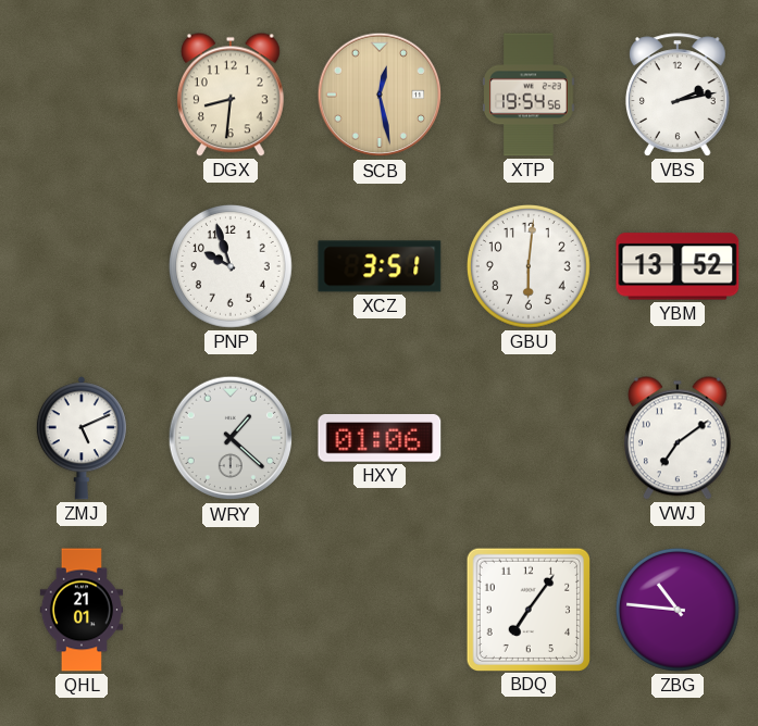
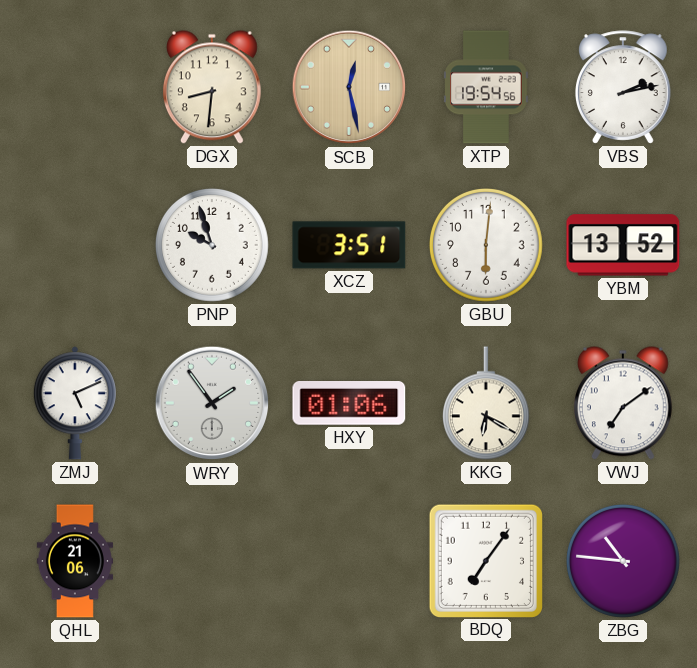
WRY: 1:22 -> 1:54
KKG: none -> 6:20
QHL: 21:01 -> 21:06
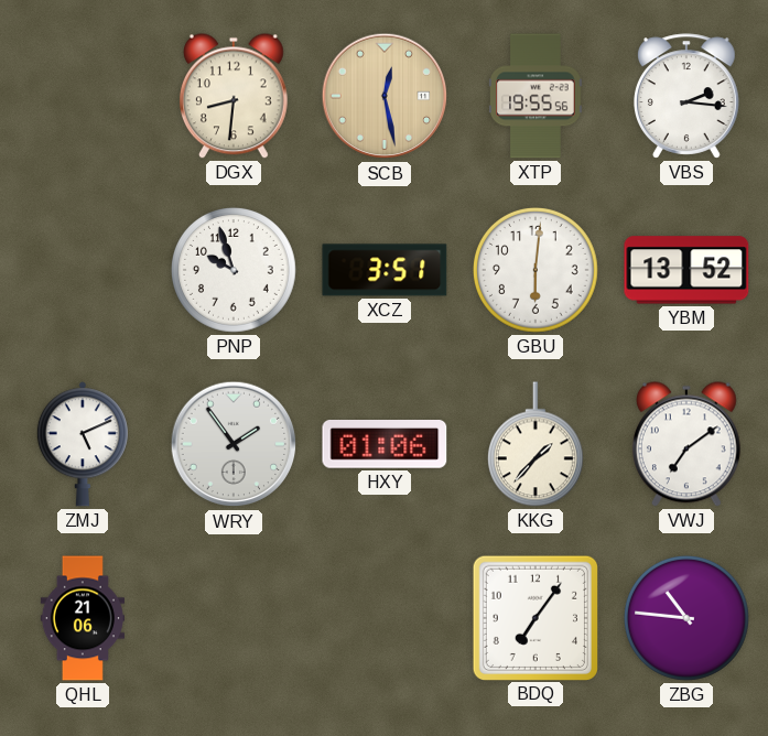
XTP: 19:54 -> 19:55
VBS: 2:13 -> 2:16
KKG: 6:20 -> 1:37
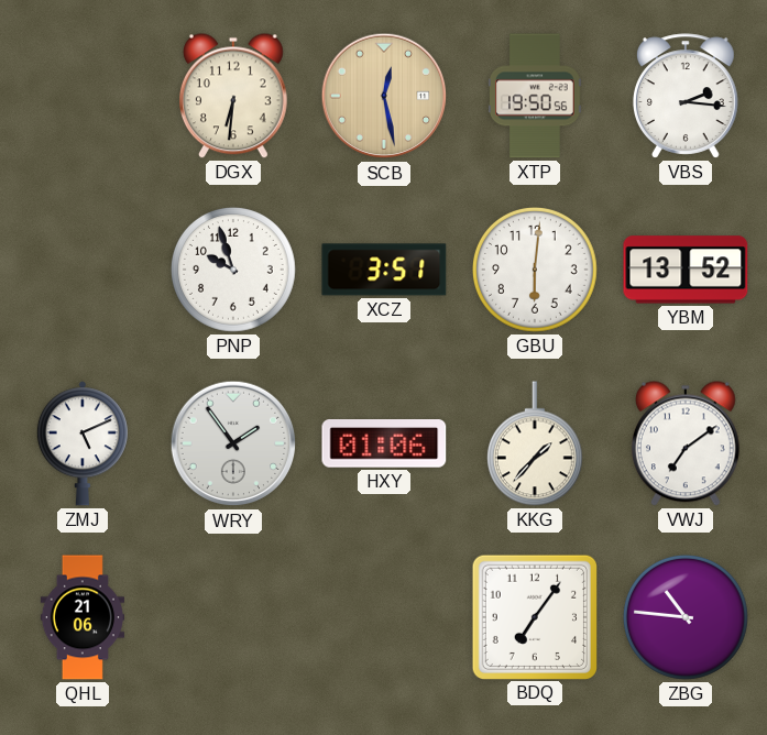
DGX: 8:31 -> 6:31
XTP: 19:55 -> 19:50
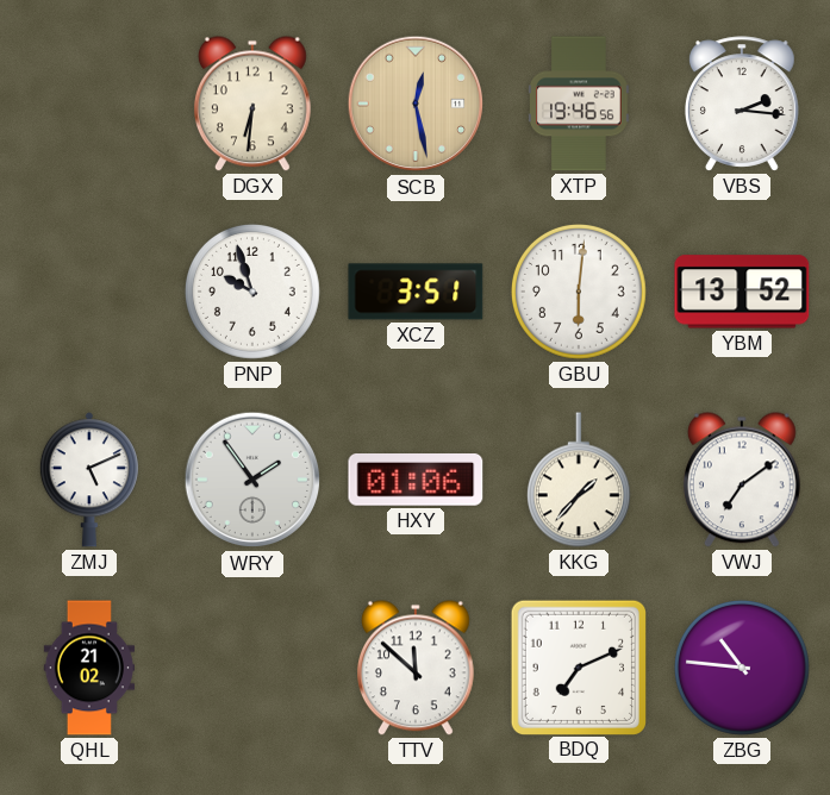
XTP: 19:50 -> 19:46
QHL: 21:06 -> 21:02
TTV: none -> 11:52
BDQ: 7:06 -> 7:11
